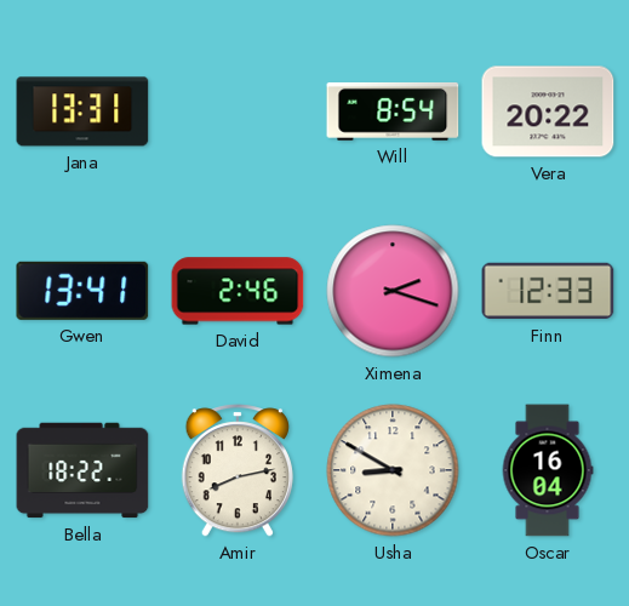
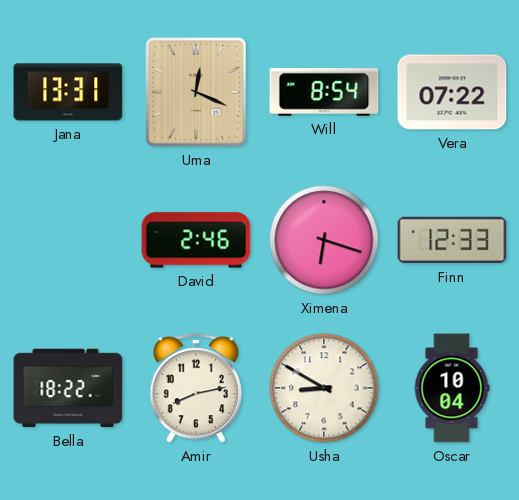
Uma: none -> 12:19
Vera: 20:22 -> 07:22
Gwen: 13:41 -> none
Ximena: 2:18 -> 6:18
Oscar: 16:04 -> 10:04
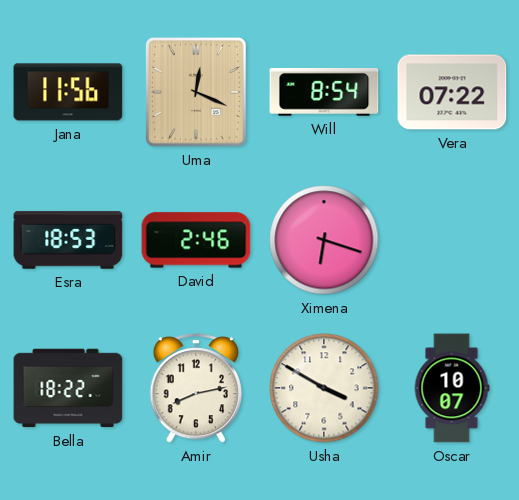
Jana: 13:31 -> 11:56
Esra: none -> 18:53
Finn: 12:33 -> none
Usha: 8:50 -> 3:50
Oscar: 10:04 -> 10:07
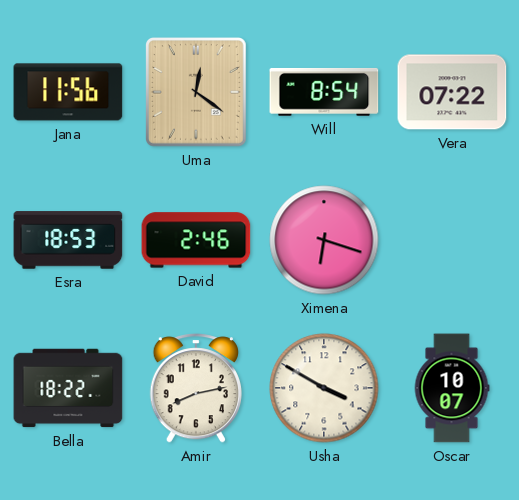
Uma: 12:19 -> 12:21
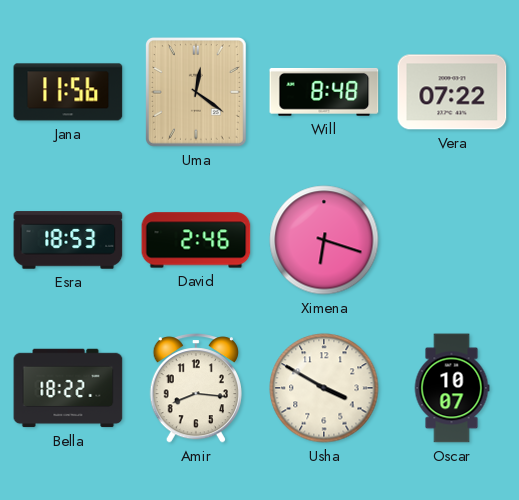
Will: 8:54 -> 8:48
Amir: 8:13 -> 8:16
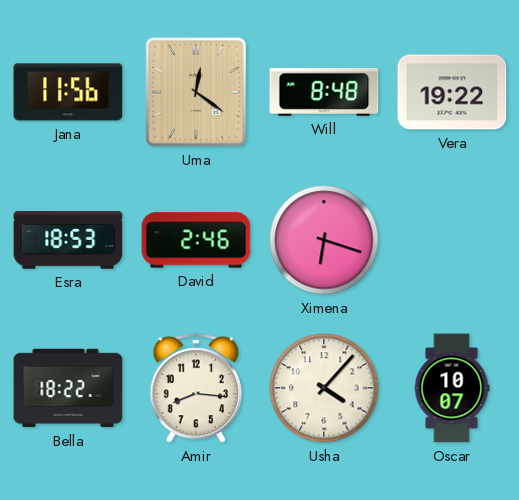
Vera: 07:22 -> 19:22
Usha: 3:50 -> 4:07
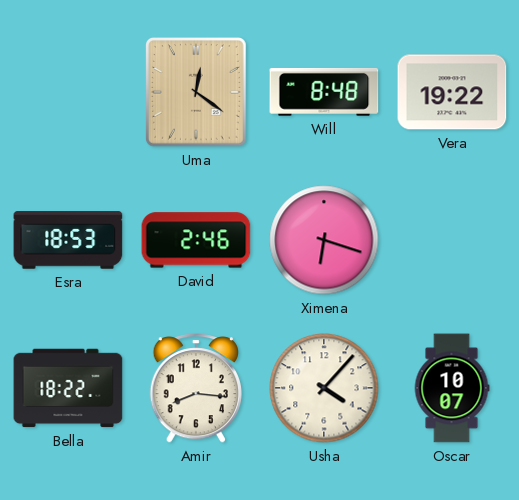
Jana: 11:56 -> none
